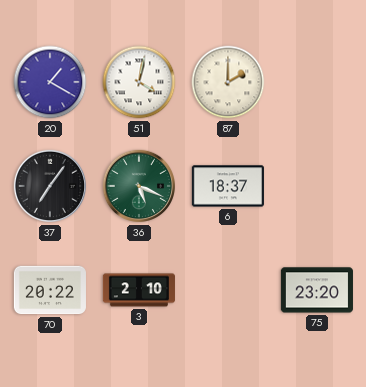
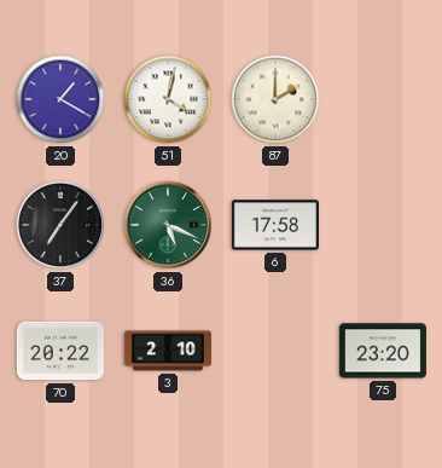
6: 18:37 -> 17:58
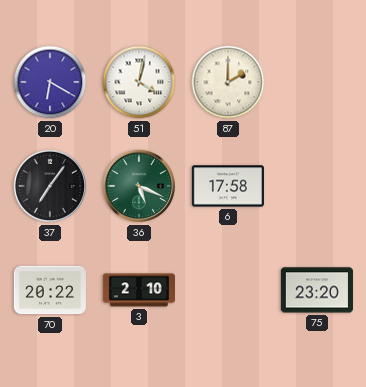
20: 1:20 -> 6:20
